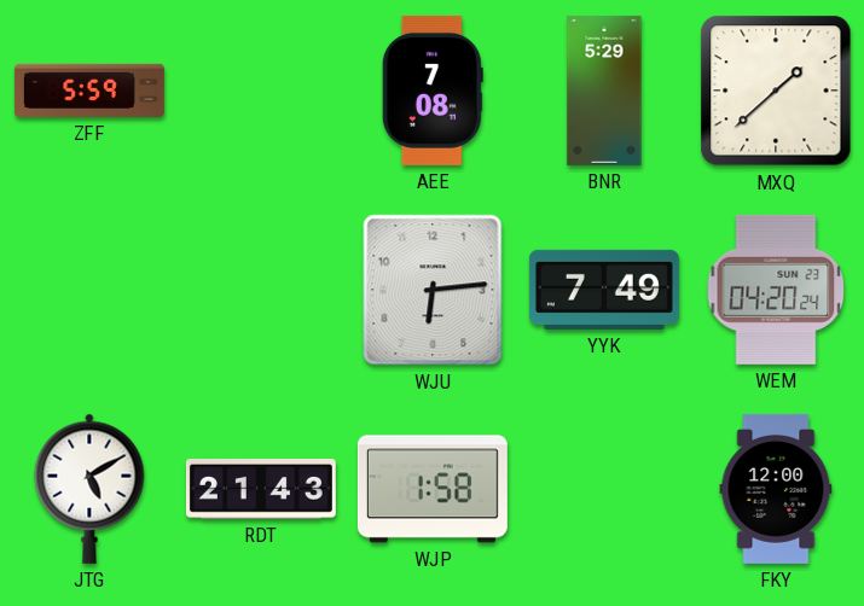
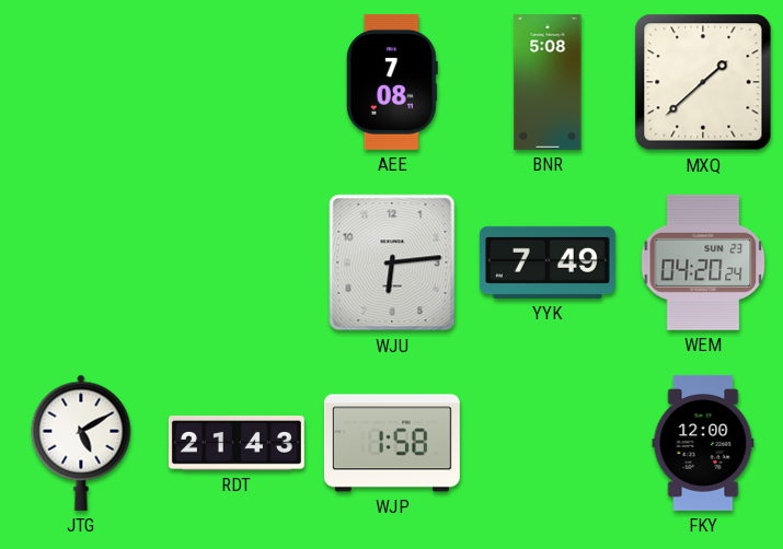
ZFF: 5:59 -> none
BNR: 5:29 -> 5:08
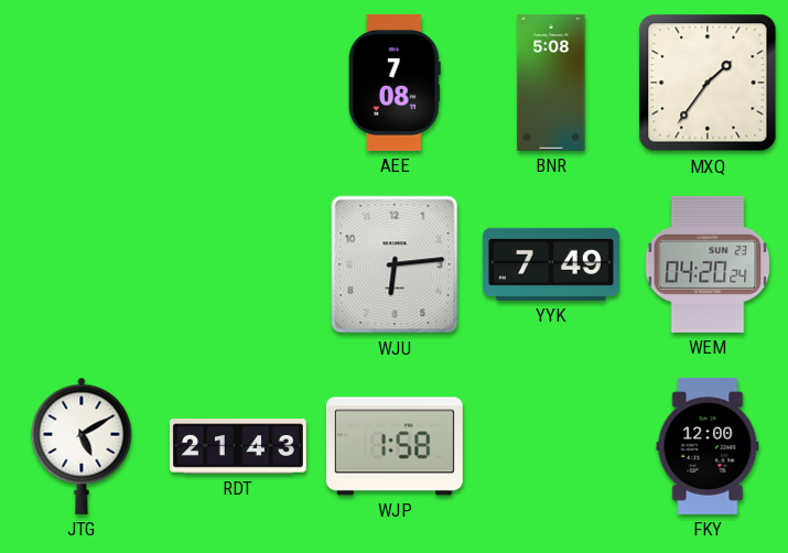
MXQ: 1:38 -> 1:36
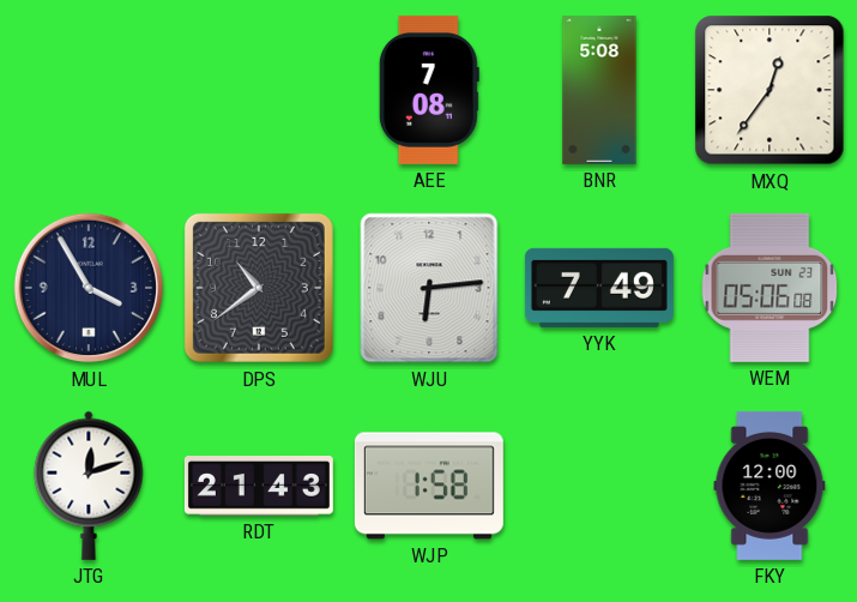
MXQ: 1:36 -> 12:36
MUL: none -> 3:55
DPS: none -> 10:39
WEM: 04:20 -> 05:06
JTG: 5:10 -> 12:12
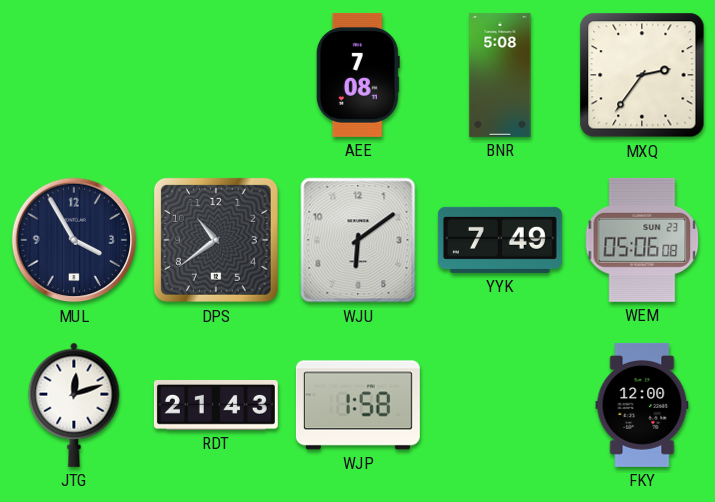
MXQ: 12:36 -> 2:36
WJU: 6:14 -> 6:09
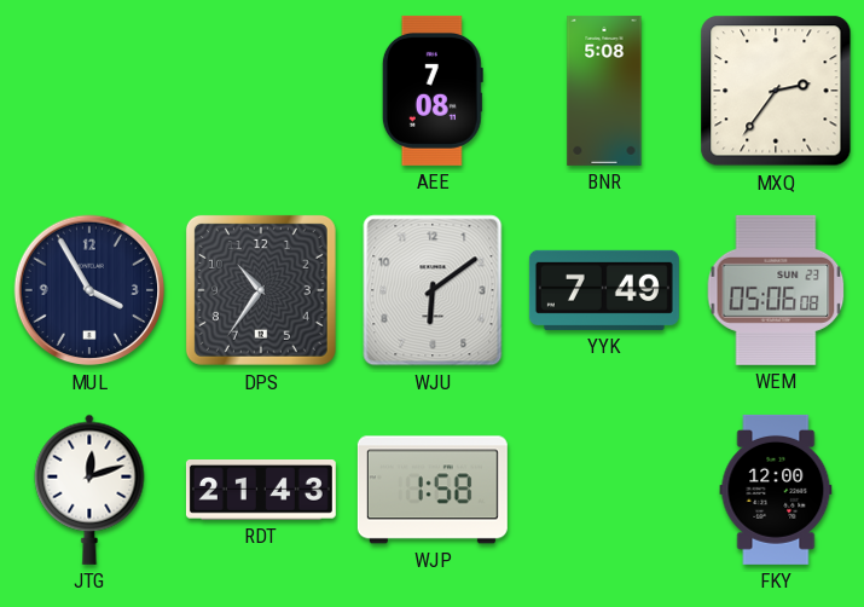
DPS: 10:39 -> 10:36
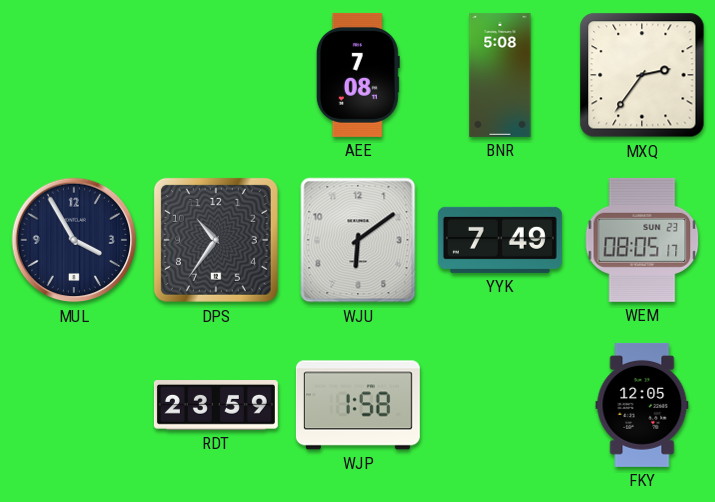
WEM: 05:06 -> 08:05
JTG: 12:12 -> none
RDT: 21:43 -> 23:59
FKY: 12:00 -> 12:05
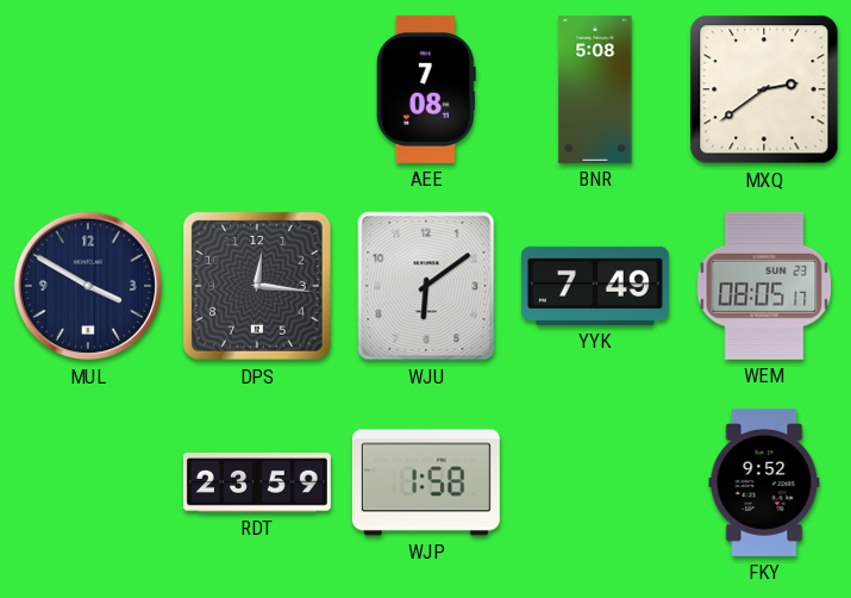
MXQ: 2:36 -> 2:39
MUL: 3:55 -> 3:50
DPS: 10:36 -> 12:16
FKY: 12:05 -> 9:52
